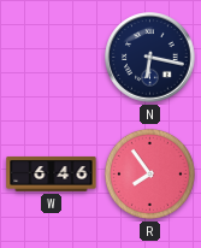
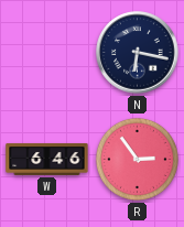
R: 7:54 -> 2:54
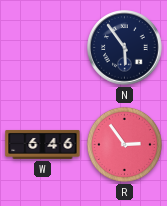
N: 6:17 -> 5:54
